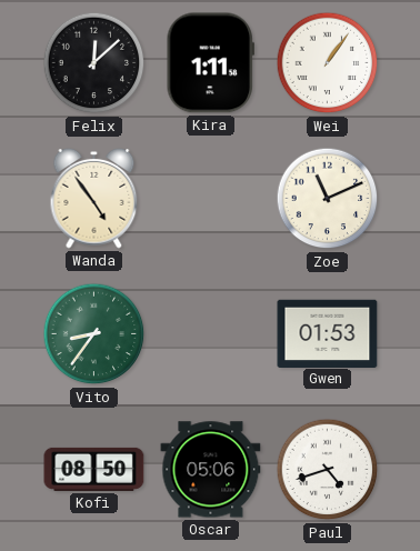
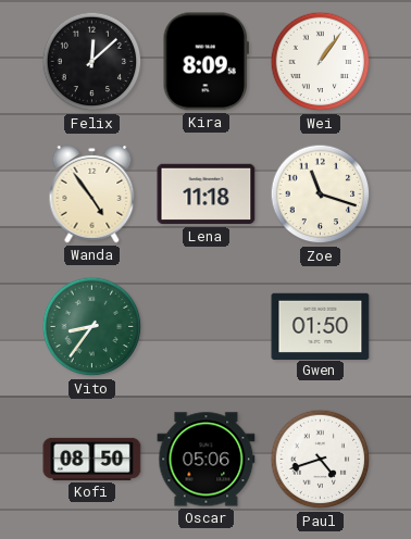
Kira: 1:11 -> 8:09
Lena: none -> 11:18
Zoe: 11:11 -> 11:18
Gwen: 01:53 -> 01:50
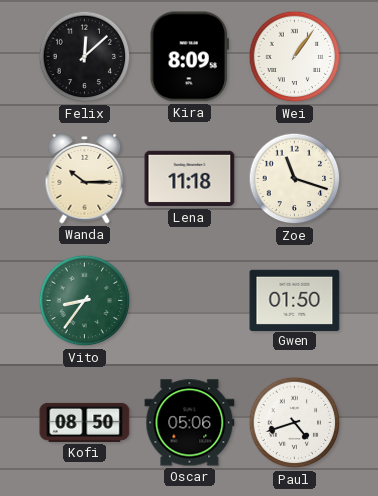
Wanda: 4:54 -> 10:15
